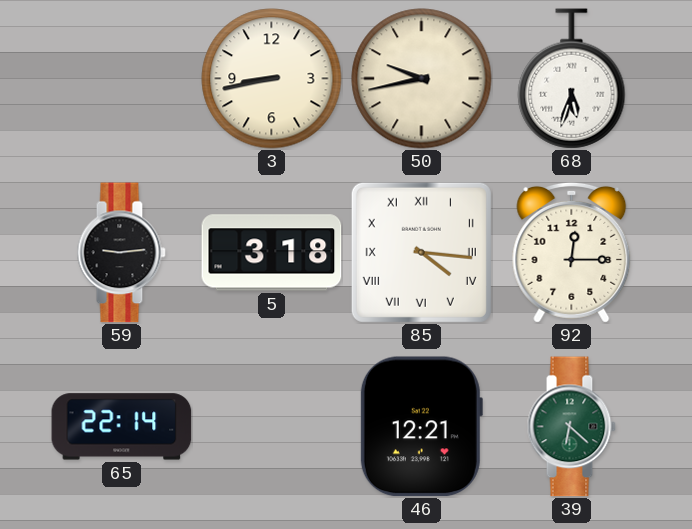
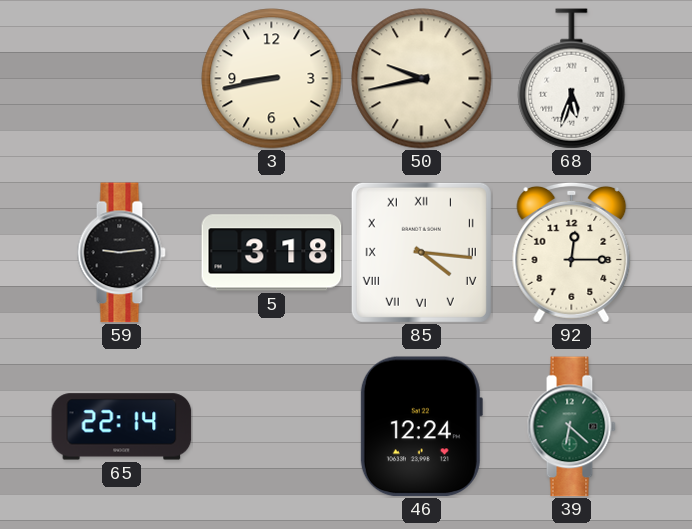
46: 12:21 -> 12:24
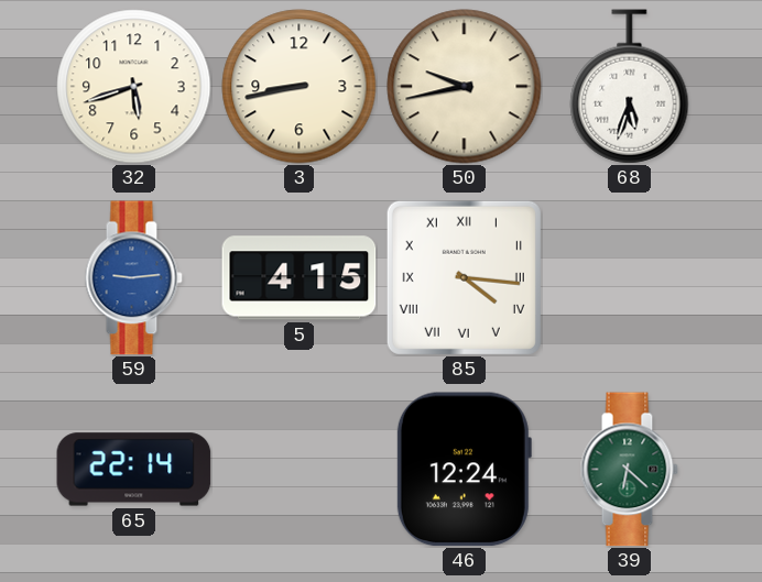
32: none -> 5:42
59 dial: black -> blue
5: 3:18 -> 4:15
92: 12:15 -> none
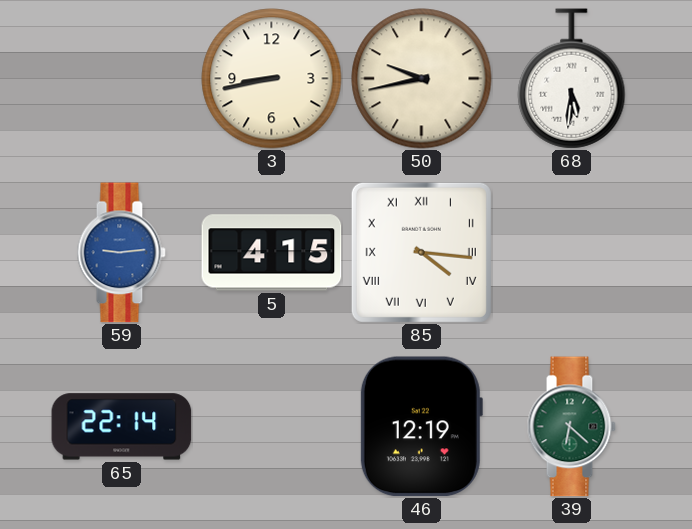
32: 5:42 -> none
68: 5:33 -> 5:31
46: 12:24 -> 12:19
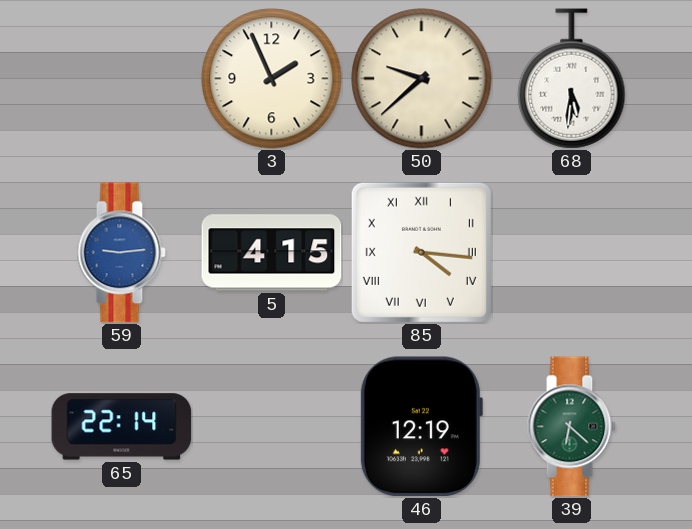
3: 8:43 -> 1:56
50: 9:43 -> 9:38
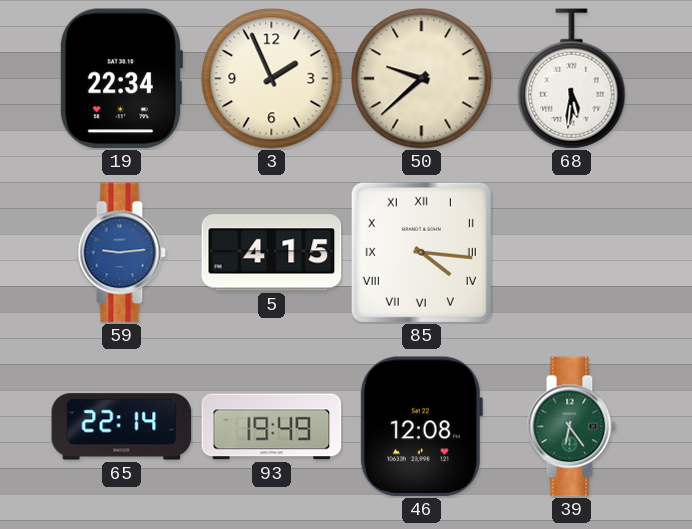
19: none -> 22:34
93: none -> 19:49
46: 12:19 -> 12:08
39: 6:22 -> 6:24
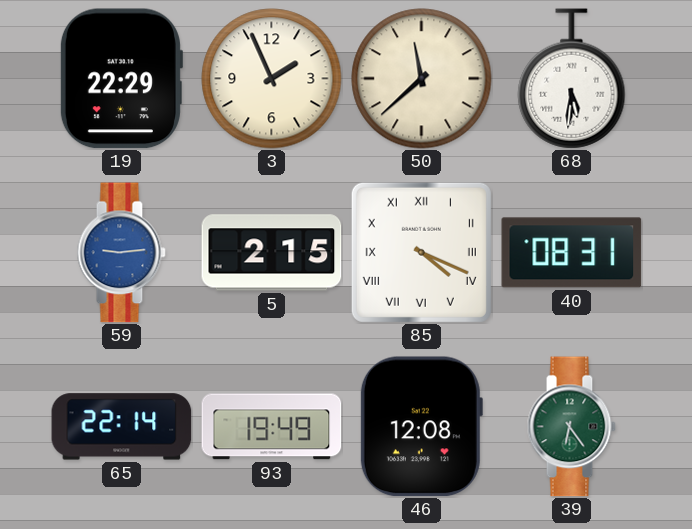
19: 22:34 -> 22:29
50: 9:38 -> 11:38
5: 4:15 -> 2:15
85: 4:16 -> 4:19
40: none -> 08:31
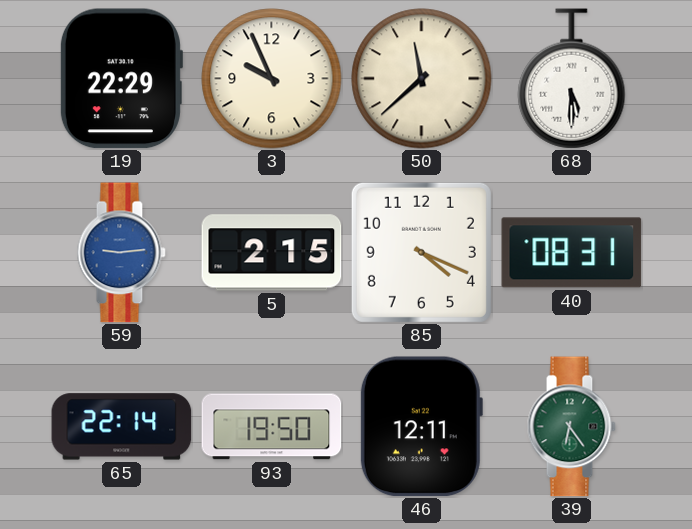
3: 1:56 -> 9:56
68: 5:31 -> 5:30
85 numerals: Roman -> Arabic
93: 19:49 -> 19:50
46: 12:08 -> 12:11
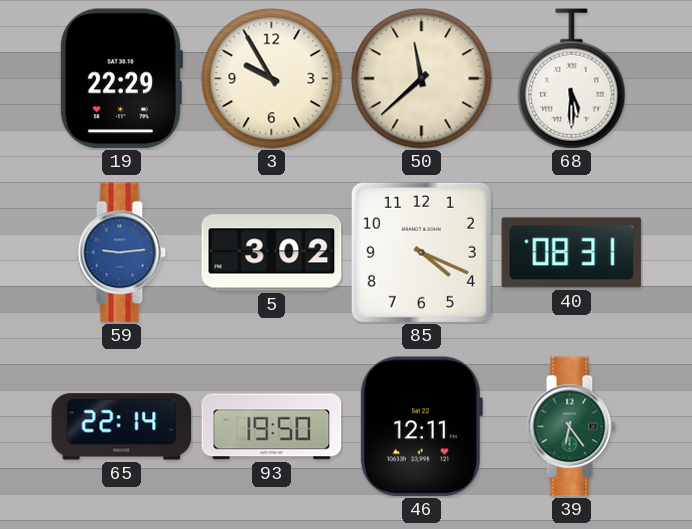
3: 9:56 -> 9:55
5: 2:15 -> 3:02
